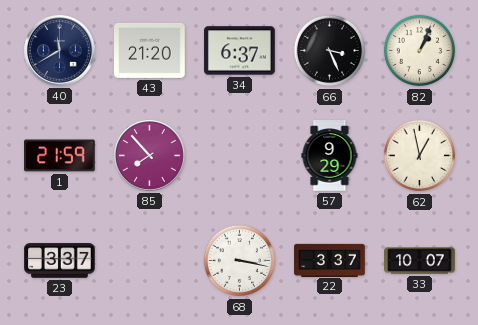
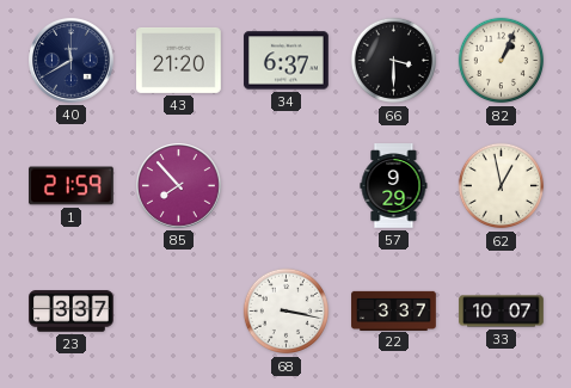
66: 3:26 -> 3:30
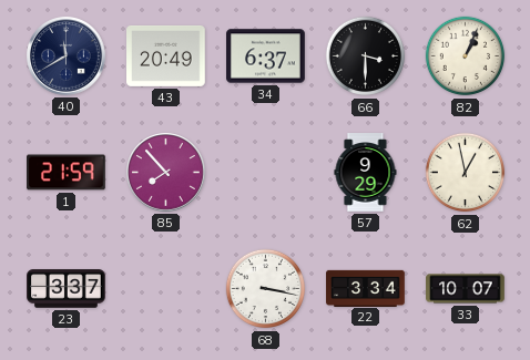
43: 21:20 -> 20:49
22: 3:37 -> 3:34
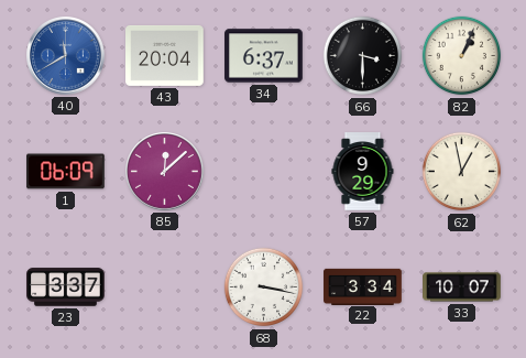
40 dial: navy -> blue
43: 20:49 -> 20:04
1: 21:59 -> 06:09
85: 7:53 -> 12:08
